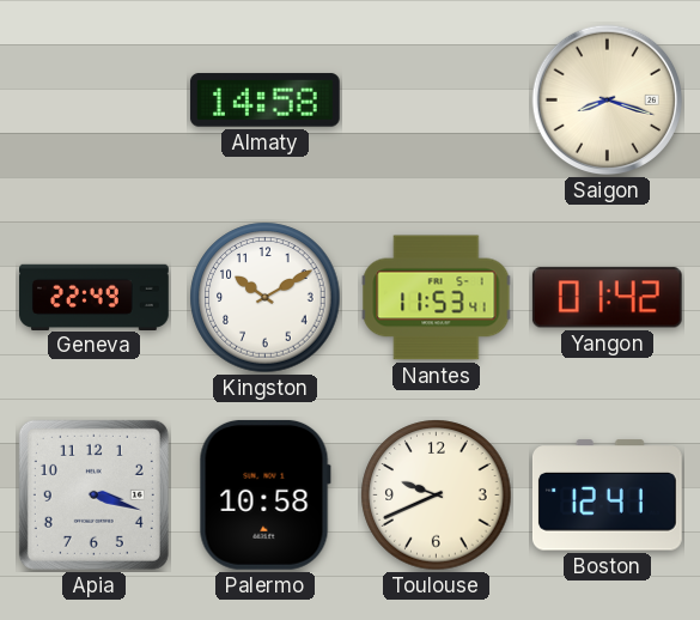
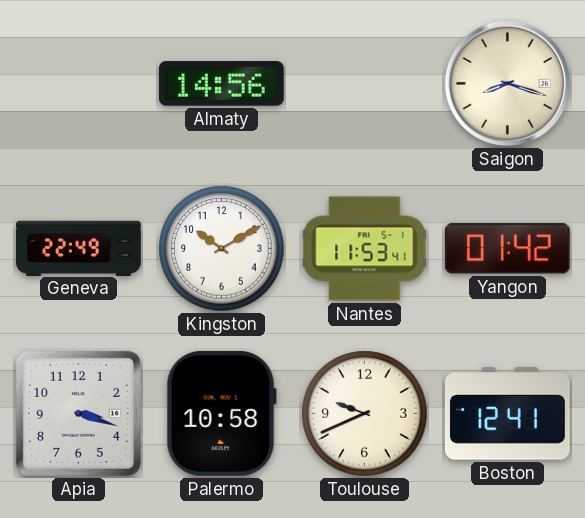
Almaty: 14:58 -> 14:56
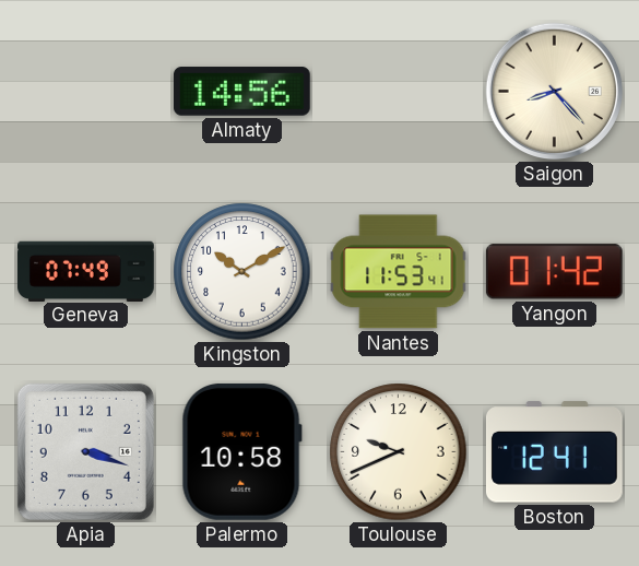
Saigon: 8:18 -> 8:23
Geneva: 22:49 -> 07:49
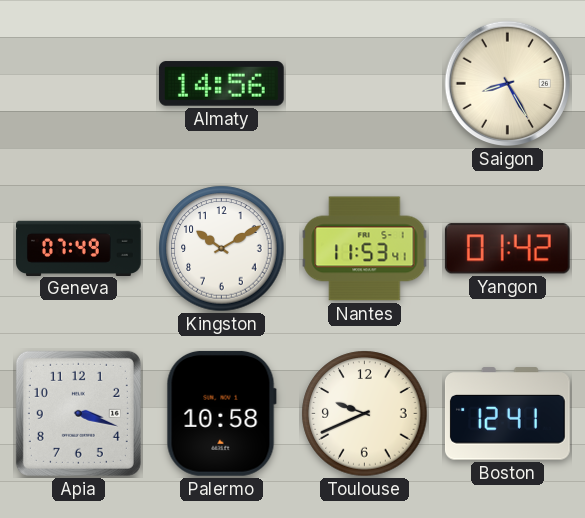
Saigon: 8:23 -> 8:25
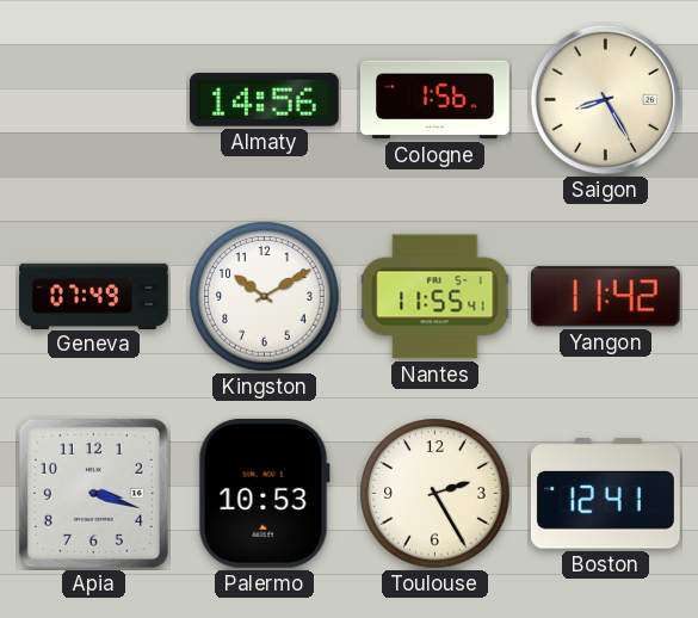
Cologne: none -> 1:56
Nantes: 11:53 -> 11:55
Yangon: 01:42 -> 11:42
Palermo: 10:58 -> 10:53
Toulouse: 9:41 -> 2:25
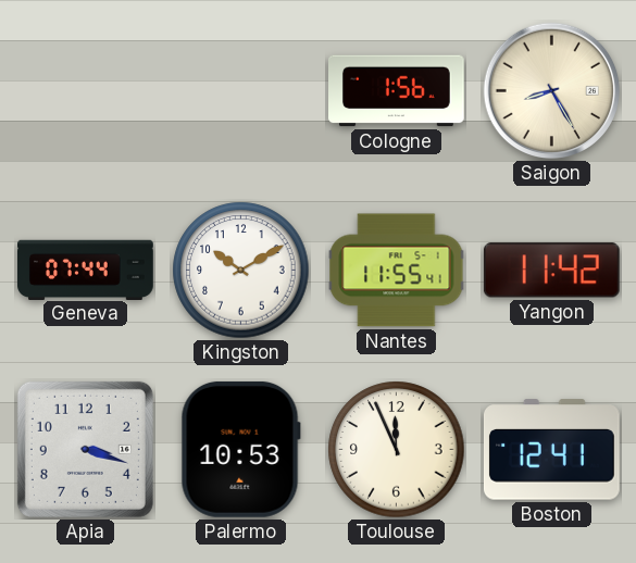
Almaty: 14:56 -> none
Geneva: 07:49 -> 07:44
Toulouse: 2:25 -> 11:56
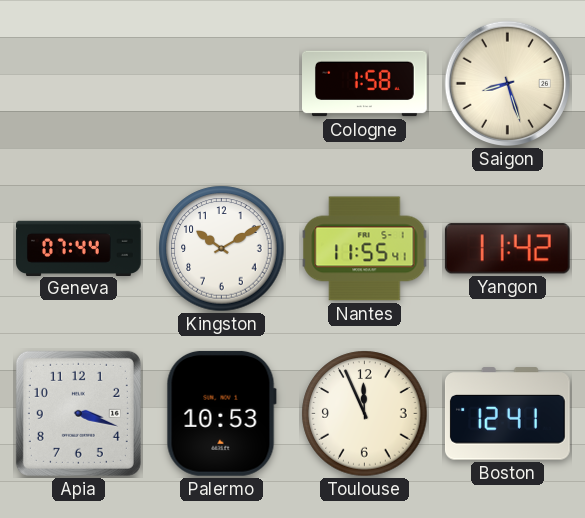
Cologne: 1:56 -> 1:58
Saigon: 8:25 -> 8:27
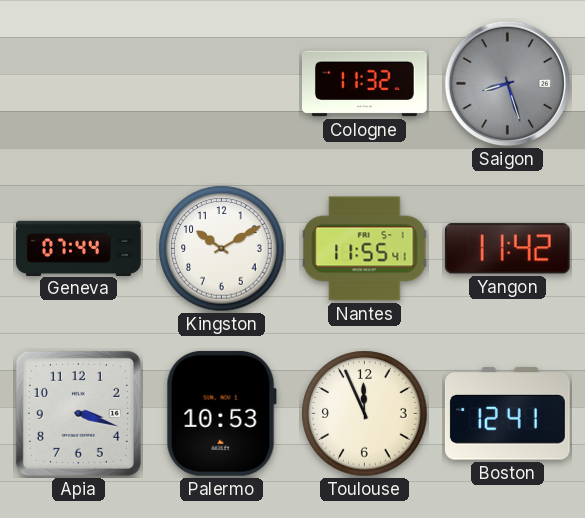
Cologne: 1:58 -> 11:32
Saigon dial: cream -> grey
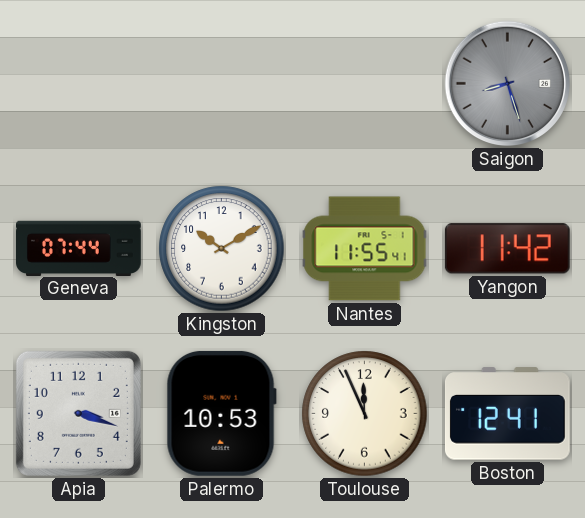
Cologne: 11:32 -> none
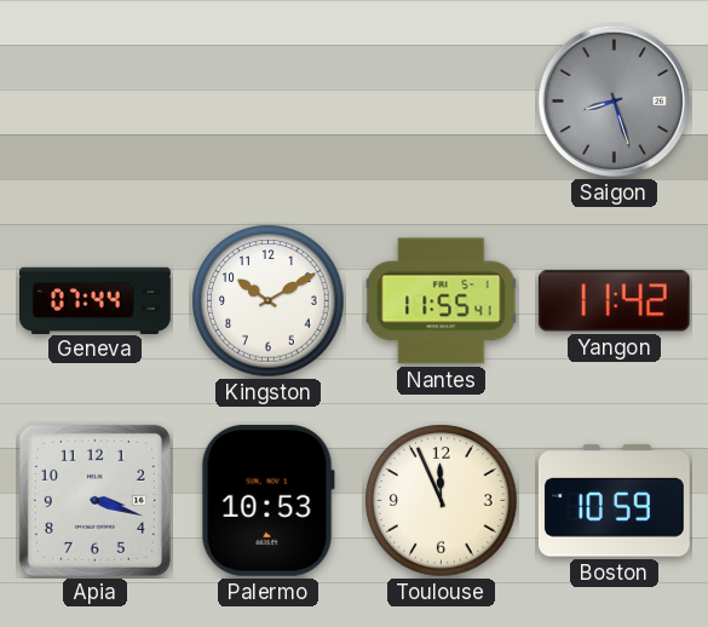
Boston: 12:41 -> 10:59
